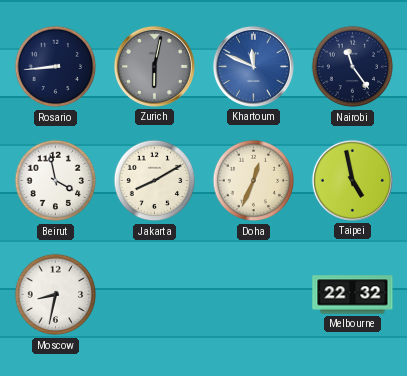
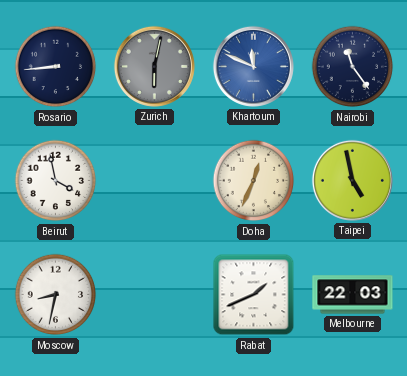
Jakarta: 8:10 -> none
Rabat: none -> 1:41
Melbourne: 22:32 -> 22:03
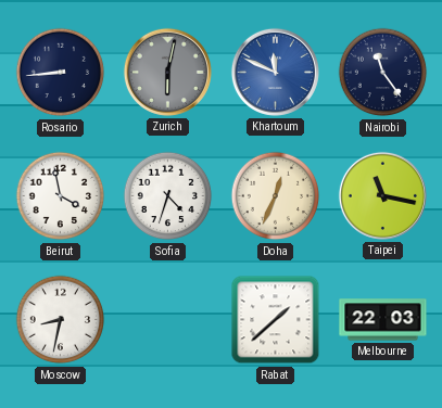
Sofia: none -> 4:33
Taipei: 4:58 -> 11:17
Rabat: 1:41 -> 1:38
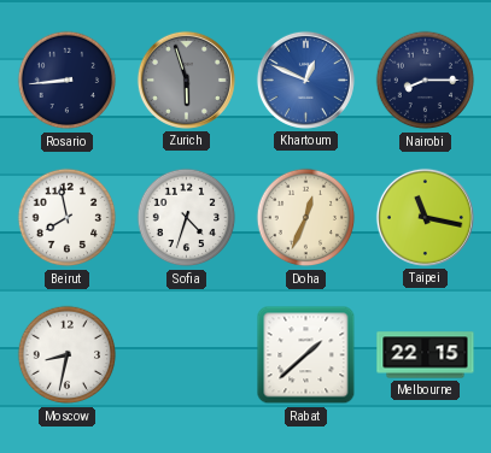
Zurich: 6:02 -> 5:57
Khartoum: 11:49 -> 12:49
Nairobi: 11:24 -> 8:15
Beirut: 3:58 -> 7:58
Melbourne: 22:03 -> 22:15
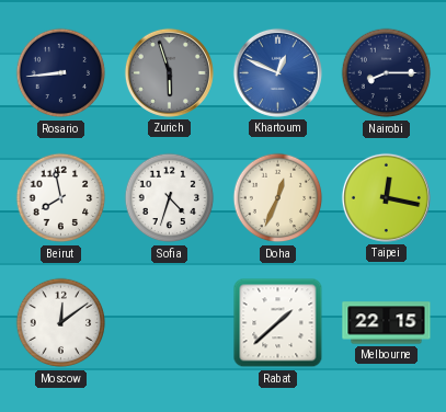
Taipei: 11:17 -> 12:17
Moscow: 8:32 -> 12:09
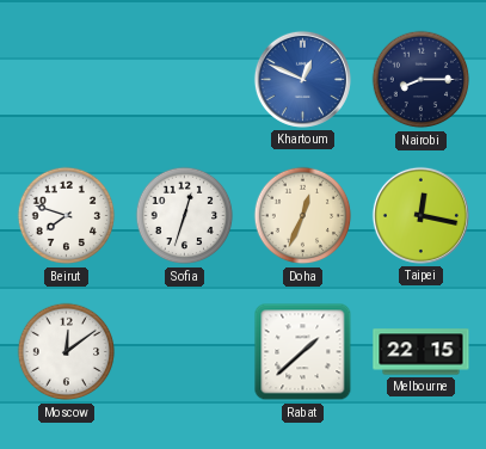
Rosario: 8:44 -> none
Zurich: 5:57 -> none
Beirut: 7:58 -> 7:48
Sofia: 4:33 -> 12:33
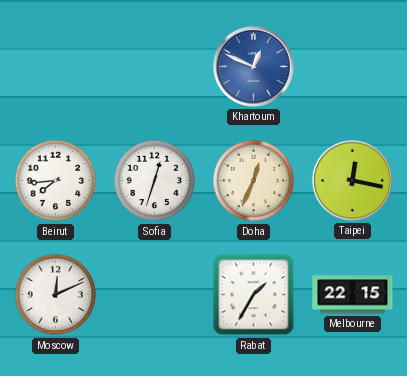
Nairobi: 8:15 -> none
Beirut: 7:48 -> 7:44
Moscow: 12:09 -> 12:11
Rabat: 1:38 -> 1:35
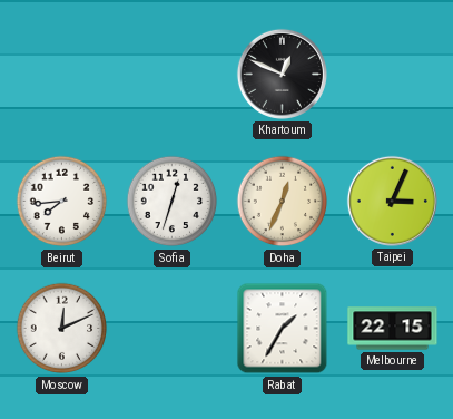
Khartoum dial: blue -> black
Taipei: 12:17 -> 3:04
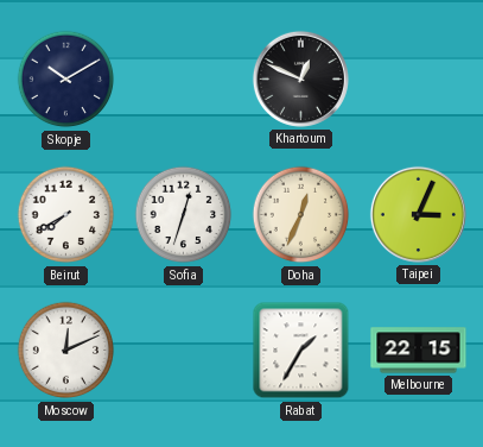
Skopje: none -> 10:10
Beirut: 7:44 -> 7:40
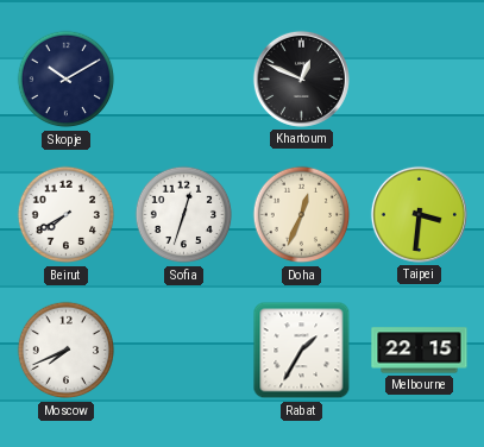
Taipei: 3:04 -> 3:31
Moscow: 12:11 -> 7:41
